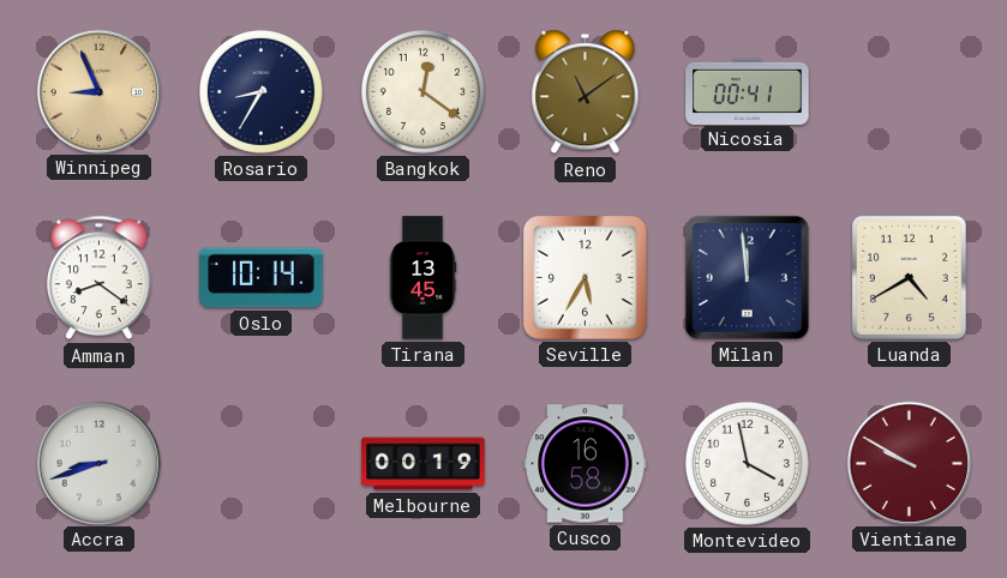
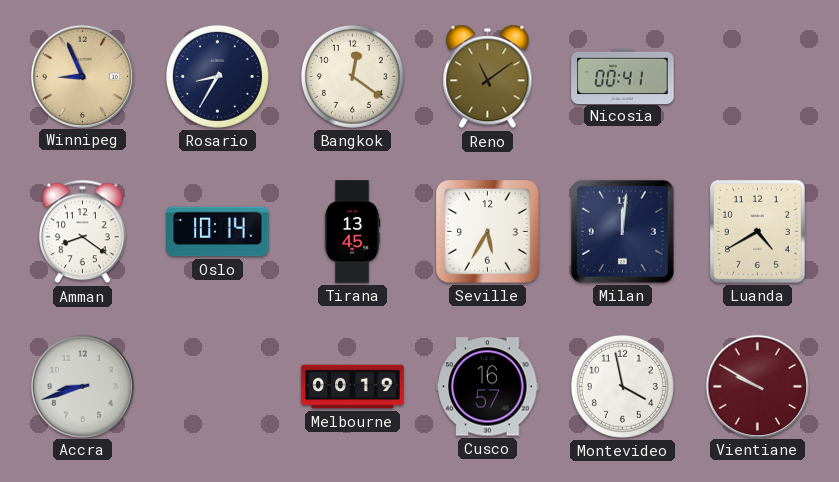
Milan: 11:59 -> 12:01
Cusco: 16:58 -> 16:57
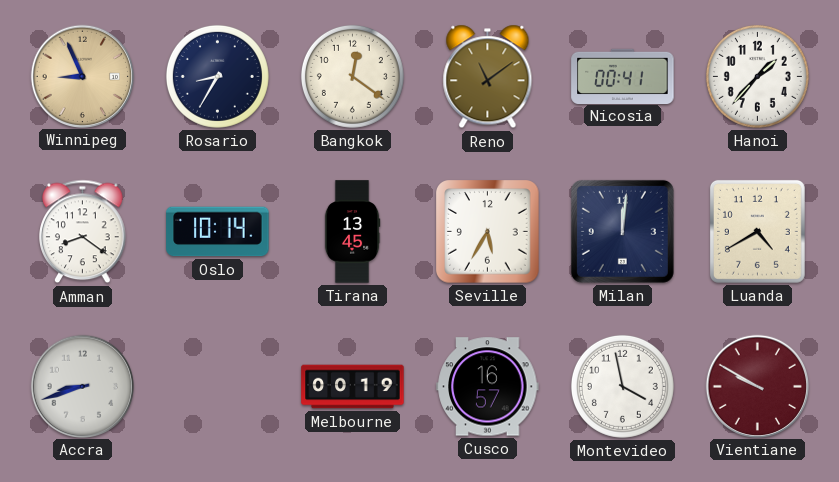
Hanoi: none -> 1:37
